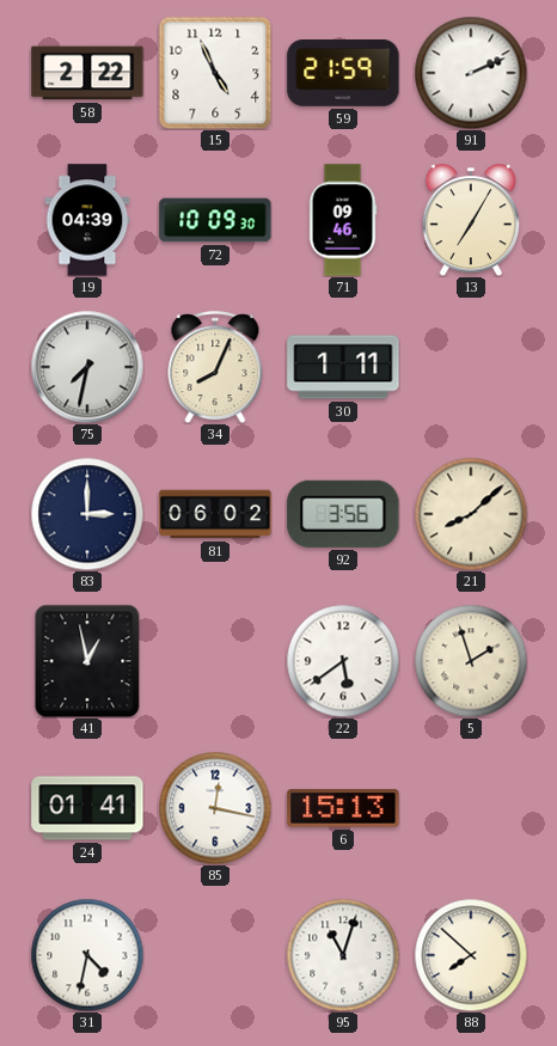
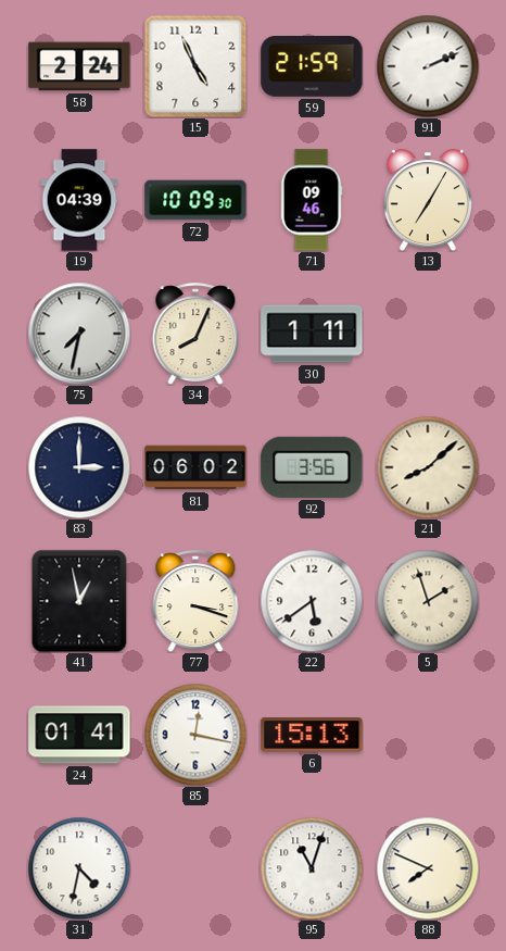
58: 2:22 -> 2:24
77: none -> 3:18
88: 7:52 -> 7:49
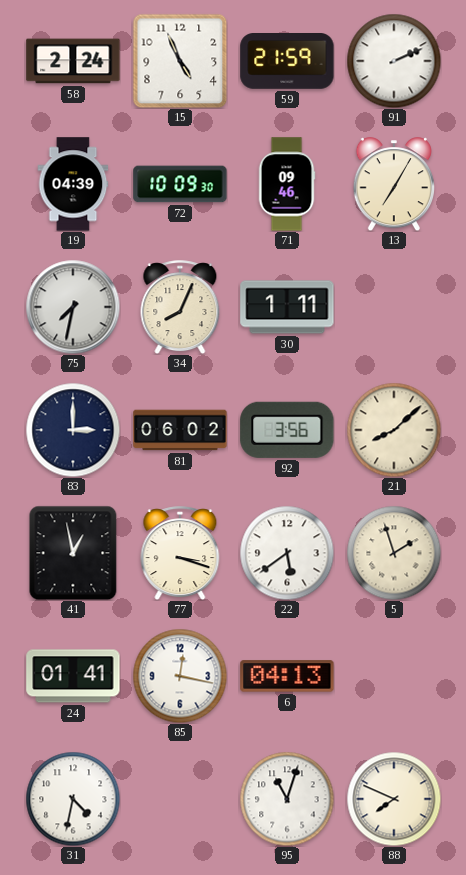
6: 15:13 -> 04:13
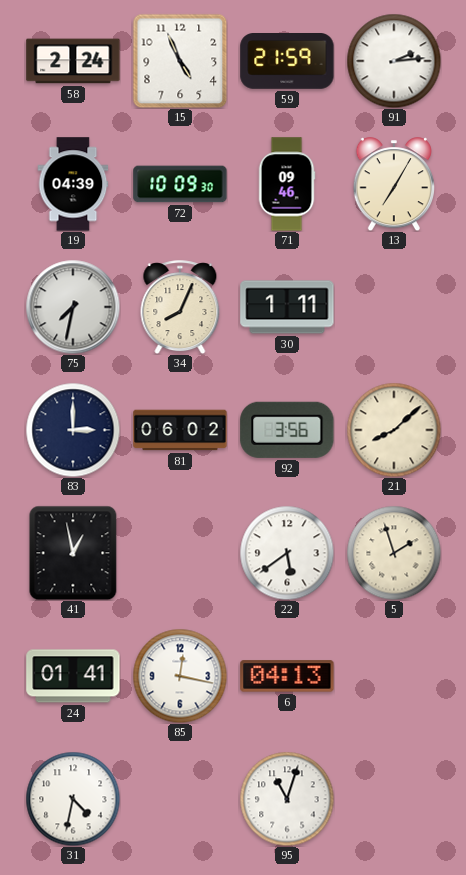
91: 2:11 -> 2:14
77: 3:18 -> none
88: 7:49 -> none
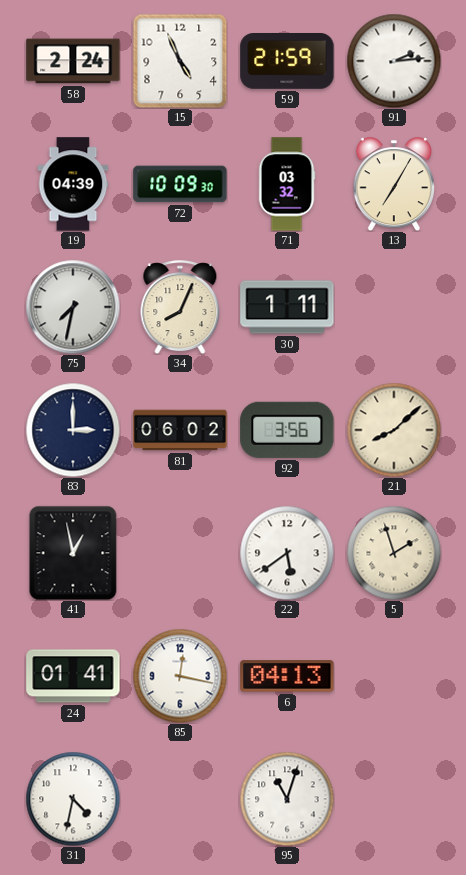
71: 09:46 -> 03:32
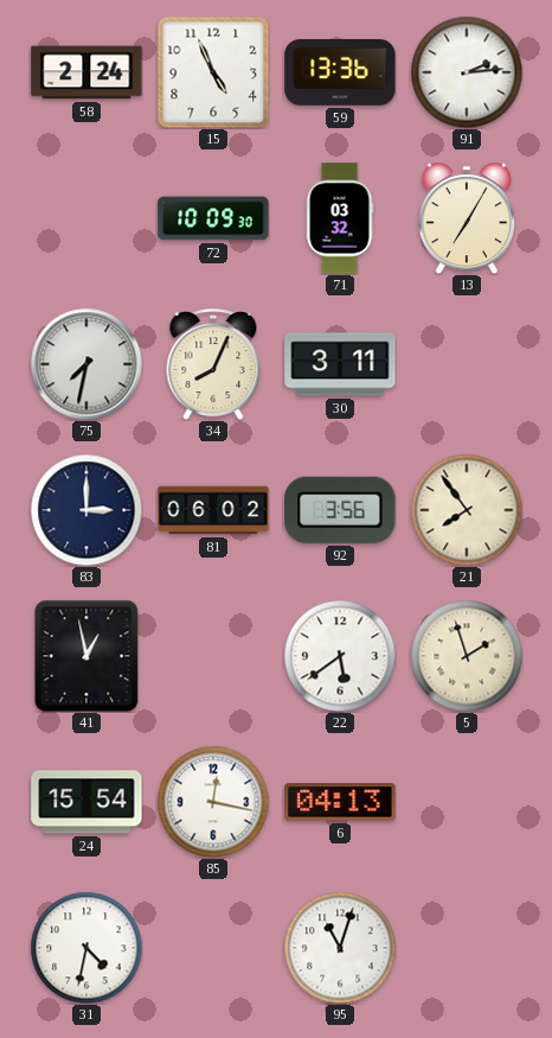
59: 21:59 -> 13:36
19: 04:39 -> none
30: 1:11 -> 3:11
21: 8:08 -> 7:54
24: 01:41 -> 15:54
